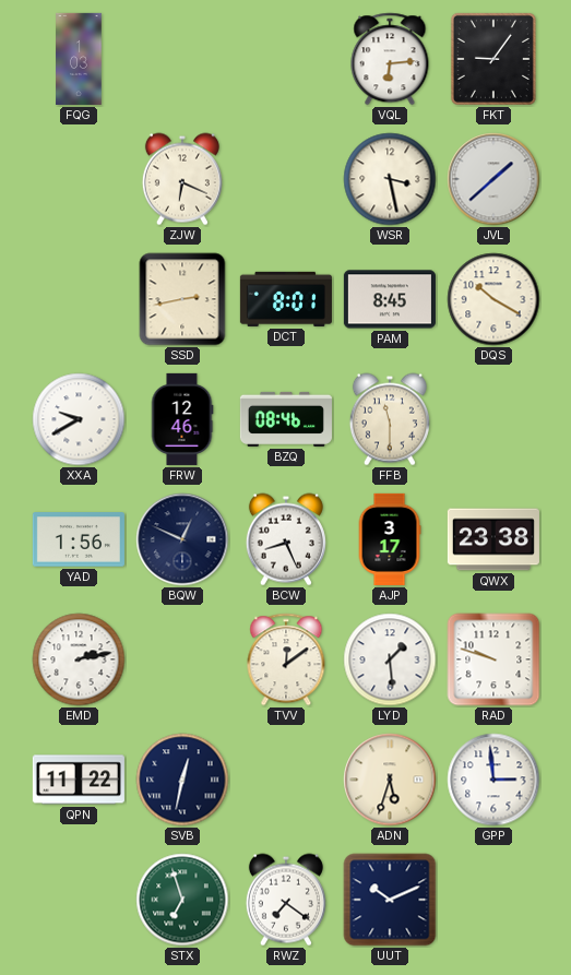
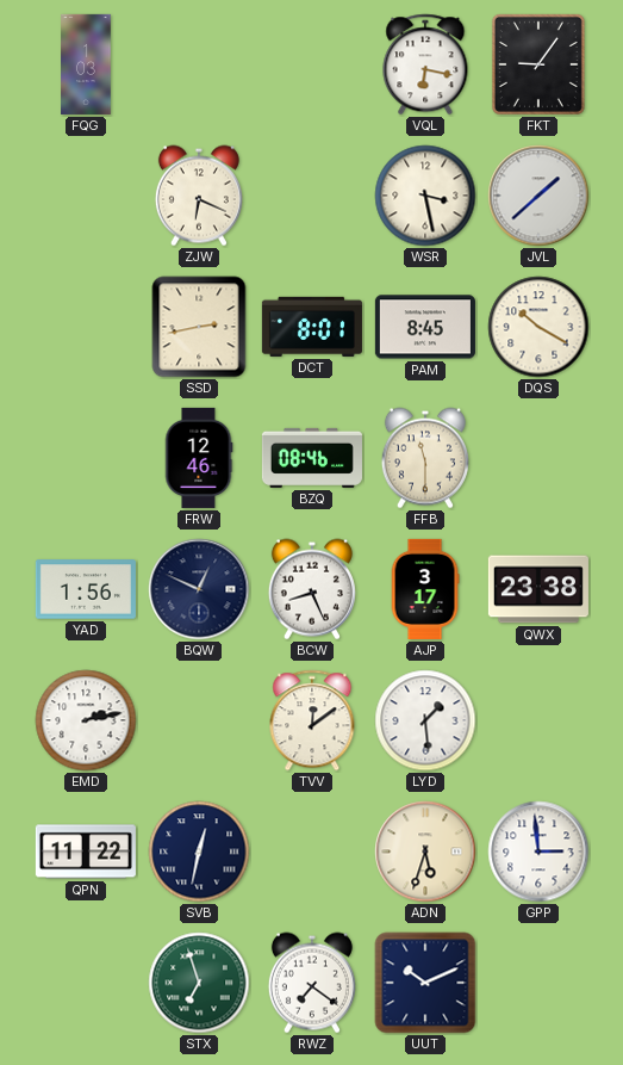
VQL: 6:14 -> 6:17
XXA: 9:40 -> none
RAD: 9:48 -> none
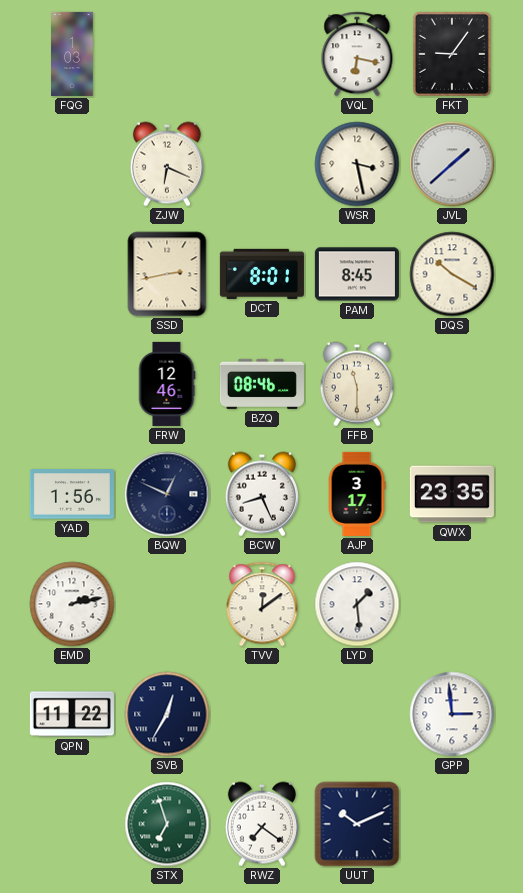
QWX: 23:38 -> 23:35
SVB: 12:32 -> 12:35
ADN: 5:33 -> none
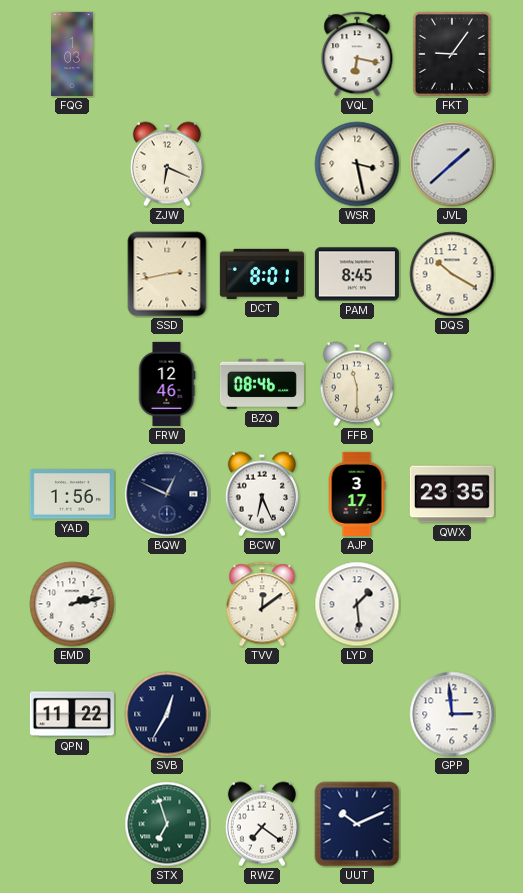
BCW: 8:26 -> 6:26
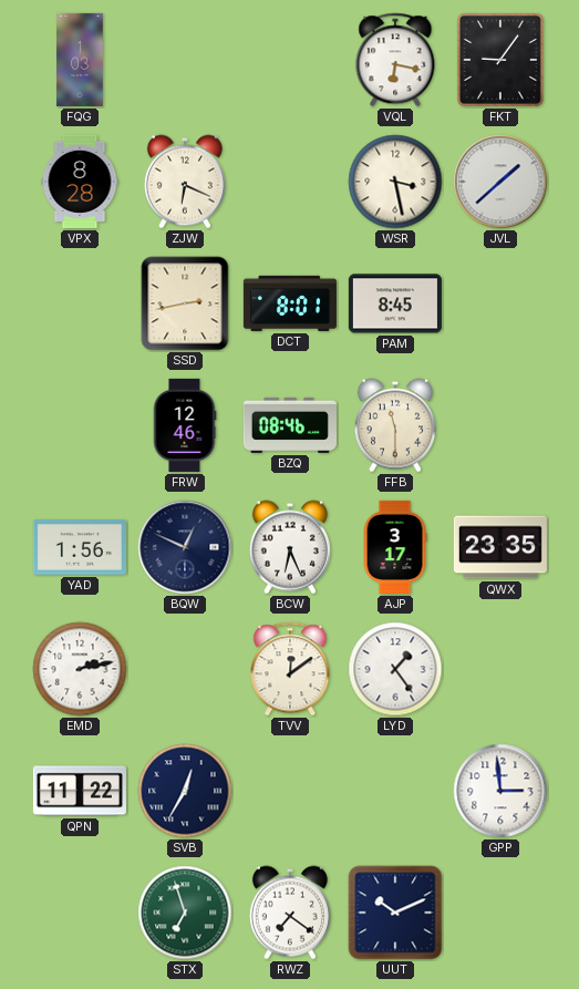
VPX: none -> 8:28
DQS: 10:20 -> none
LYD: 1:29 -> 1:24
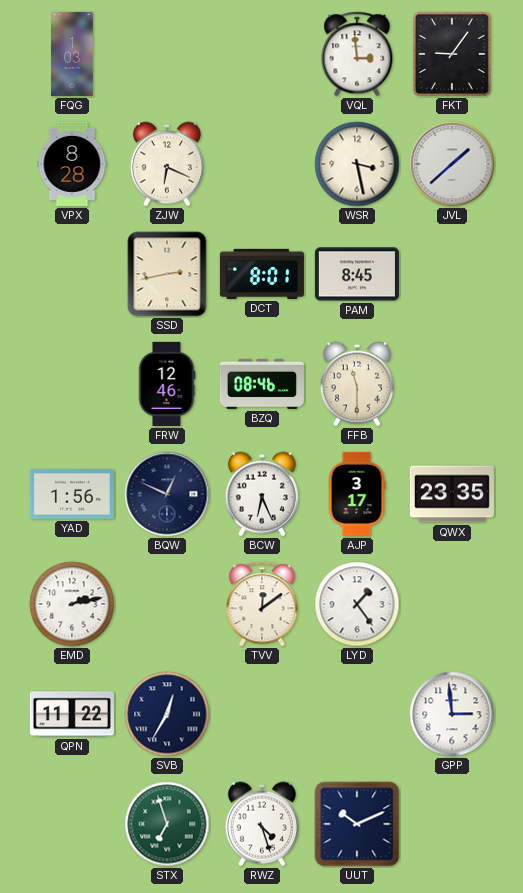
VQL: 6:17 -> 2:59
RWZ: 7:21 -> 4:27
